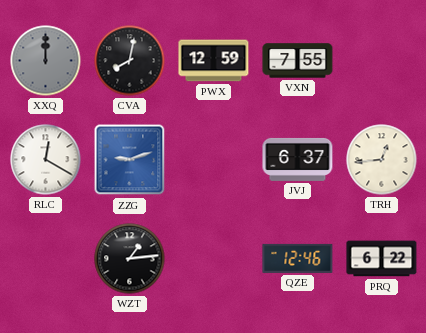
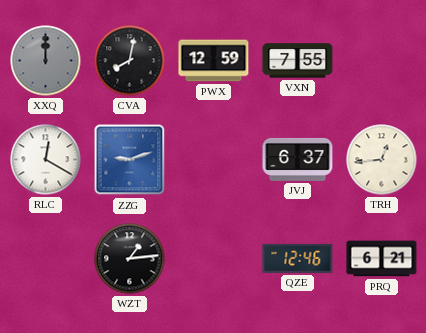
PRQ: 6:22 -> 6:21
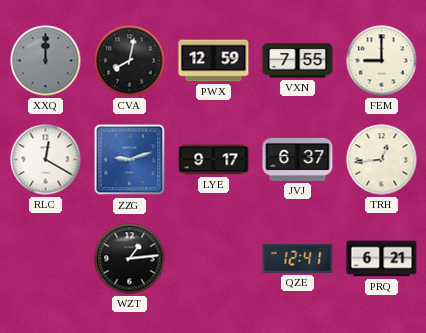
FEM: none -> 9:00
LYE: none -> 9:17
QZE: 12:46 -> 12:41
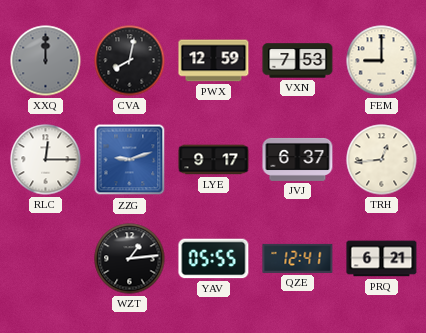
VXN: 7:55 -> 7:53
RLC: 12:20 -> 12:15
YAV: none -> 05:55
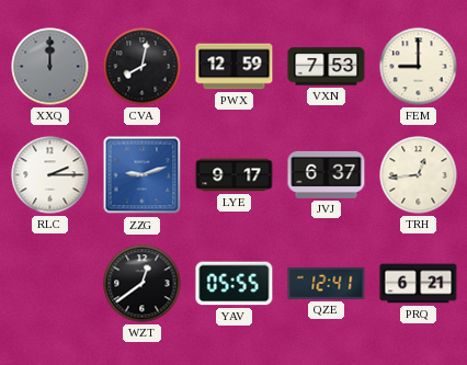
RLC: 12:15 -> 2:15
WZT: 1:14 -> 12:39
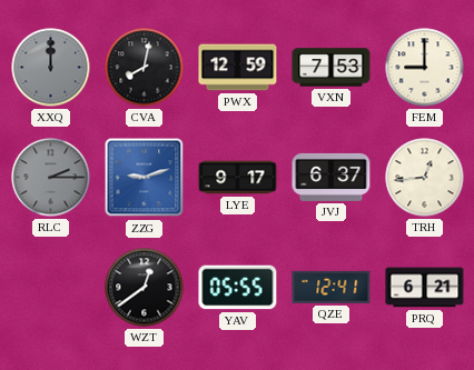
RLC dial: white -> grey
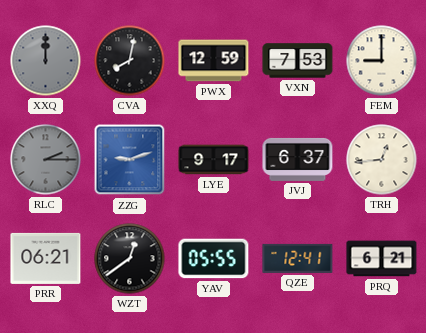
PRR: none -> 06:21
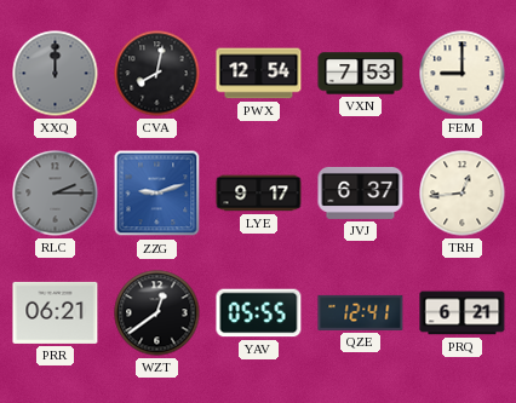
PWX: 12:59 -> 12:54
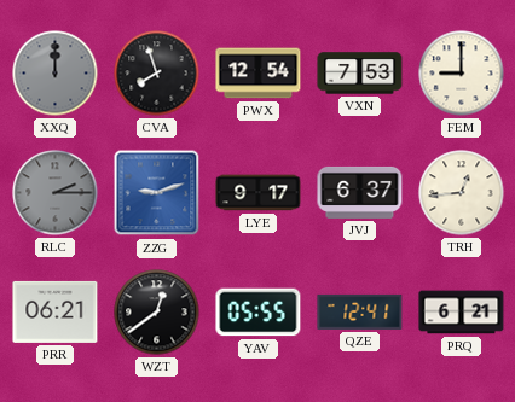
CVA: 8:02 -> 7:57
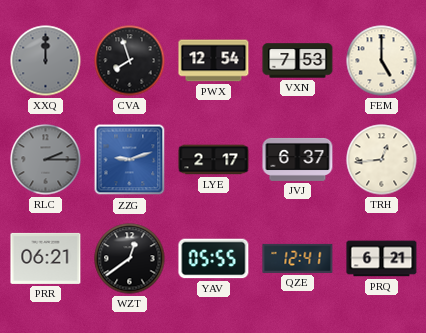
FEM: 9:00 -> 5:00
LYE: 9:17 -> 2:17
